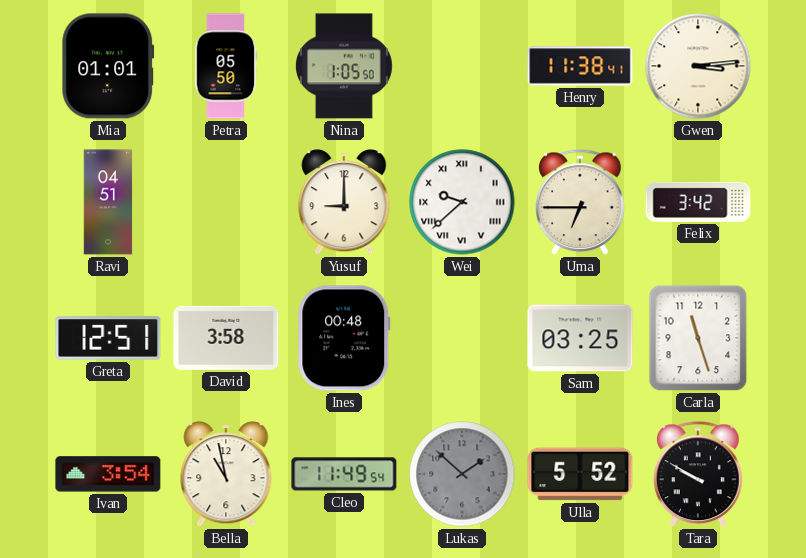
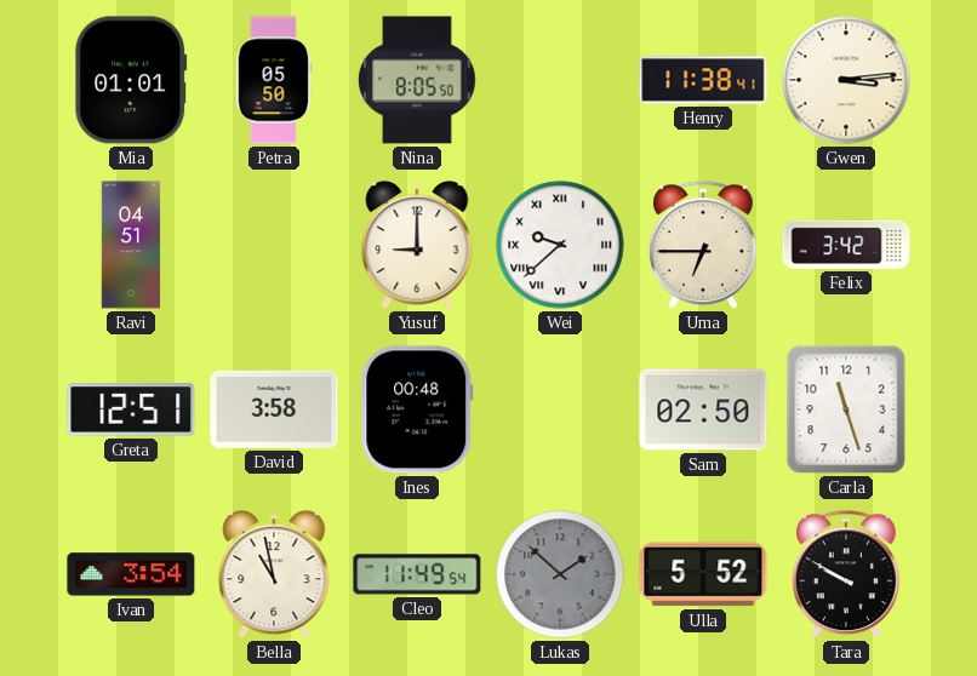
Nina: 1:05 -> 8:05
Sam: 03:25 -> 02:50
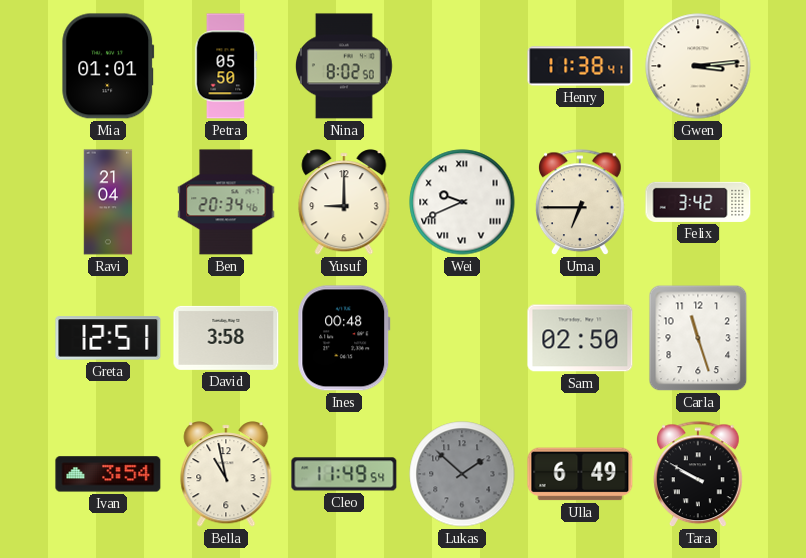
Nina: 8:05 -> 8:02
Ravi: 04:51 -> 21:04
Ben: none -> 20:34
Wei: 9:38 -> 9:41
Ulla: 5:52 -> 6:49
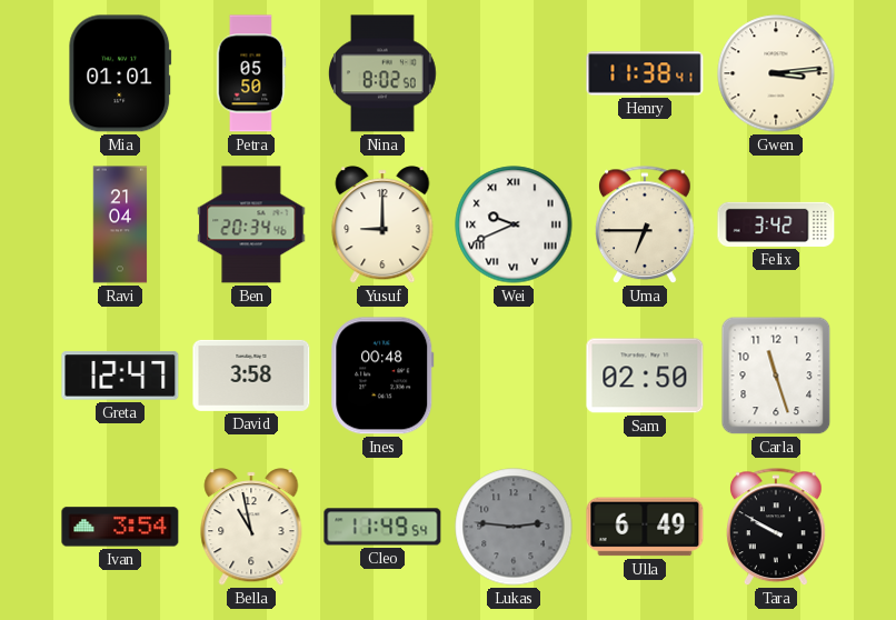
Greta: 12:51 -> 12:47
Lukas: 1:52 -> 2:46
